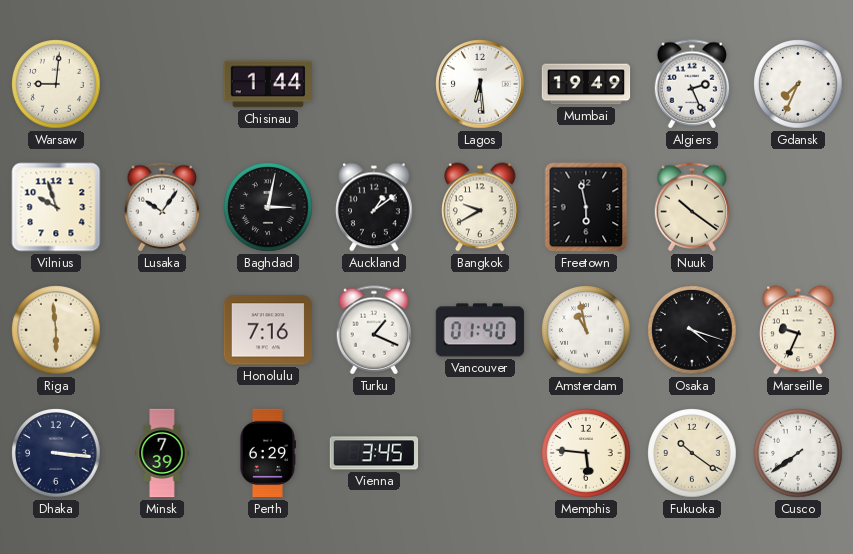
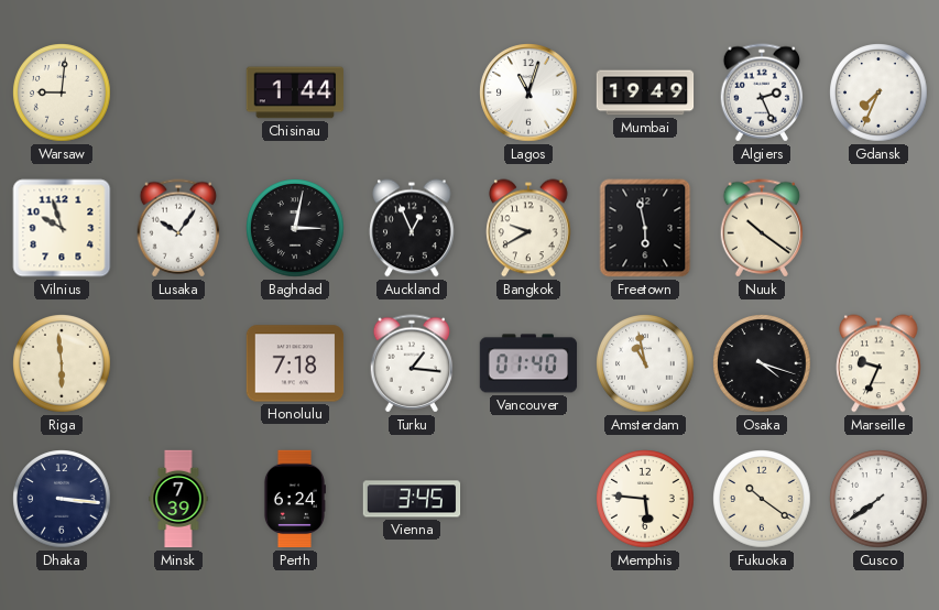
Lagos: 6:29 -> 11:03
Auckland: 1:09 -> 12:56
Honolulu: 7:16 -> 7:18
Turku: 1:19 -> 1:16
Perth: 6:29 -> 6:24
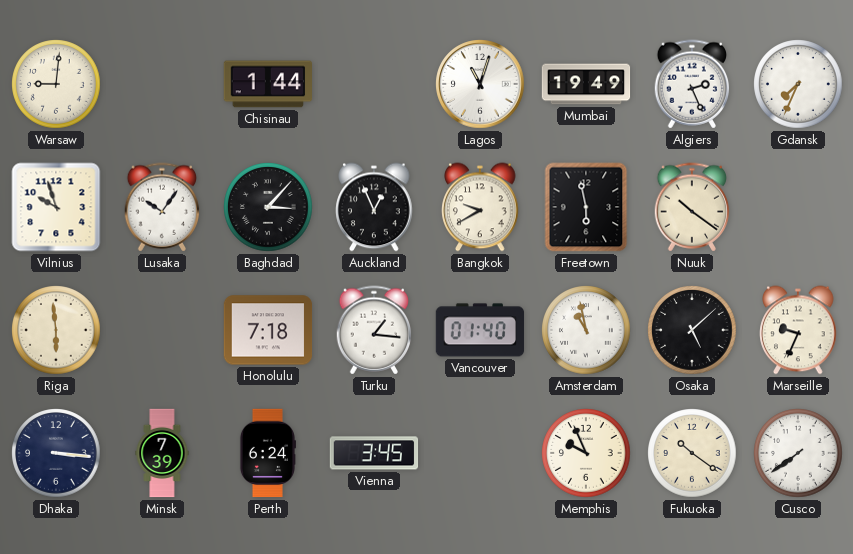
Baghdad: 3:02 -> 3:07
Osaka: 4:18 -> 5:08
Memphis: 5:46 -> 9:56
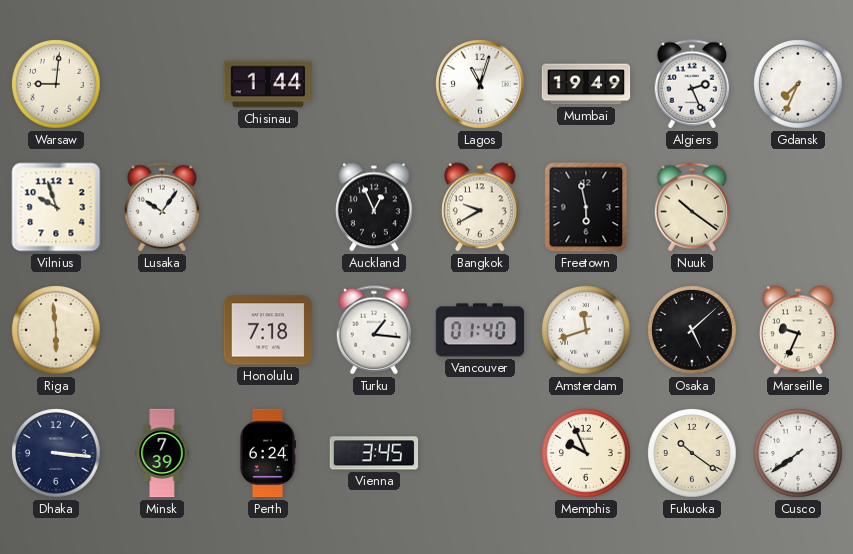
Baghdad: 3:07 -> none
Amsterdam: 10:58 -> 11:42
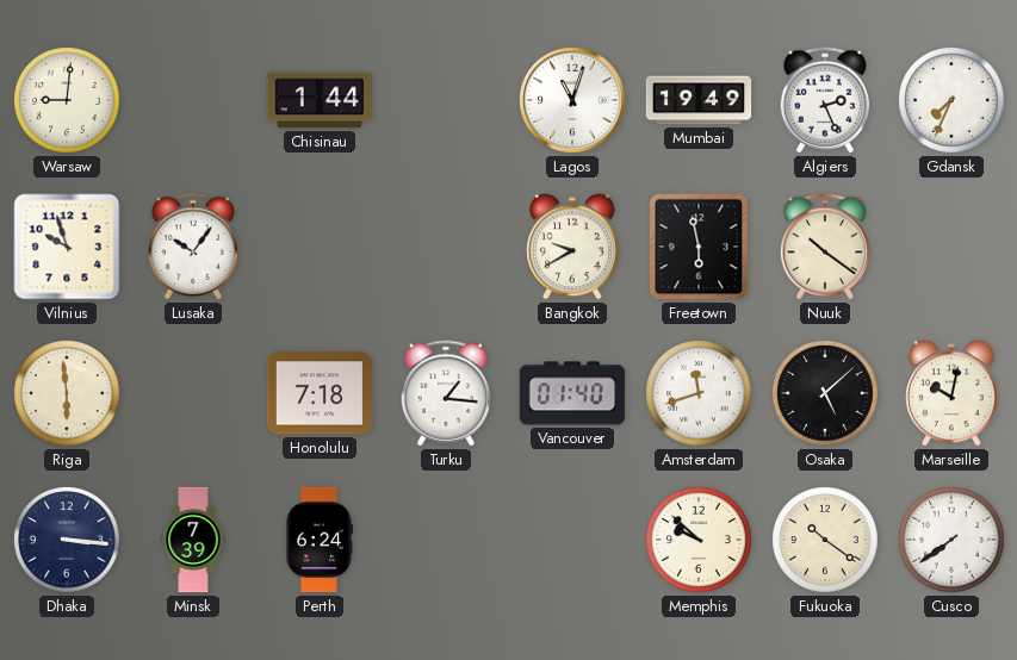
Auckland: 12:56 -> none
Marseille: 9:34 -> 10:02
Vienna: 3:45 -> none
Memphis: 9:56 -> 9:52
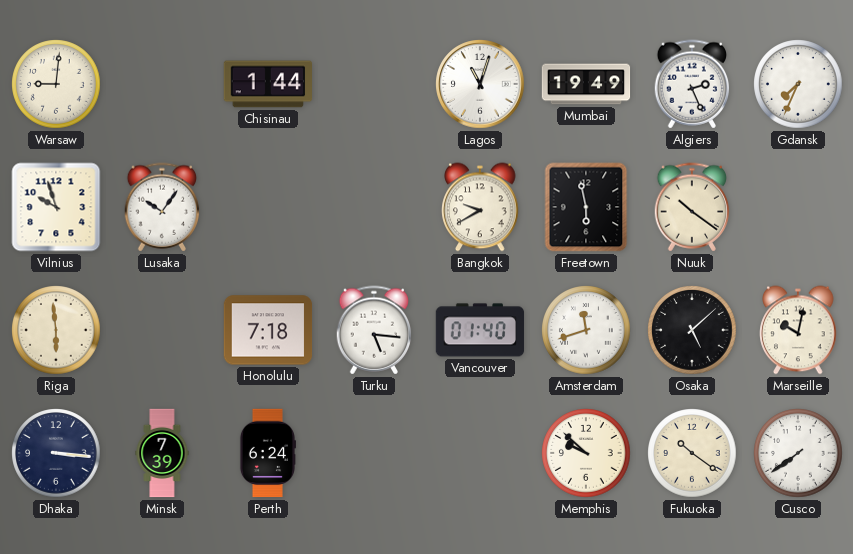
Turku: 1:16 -> 5:16
